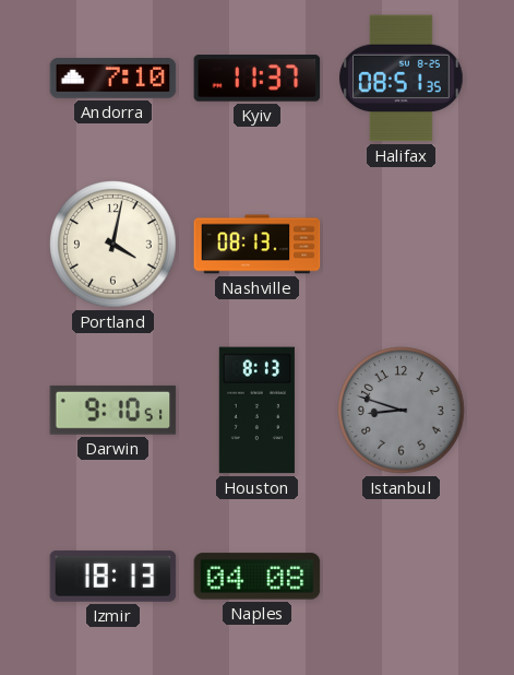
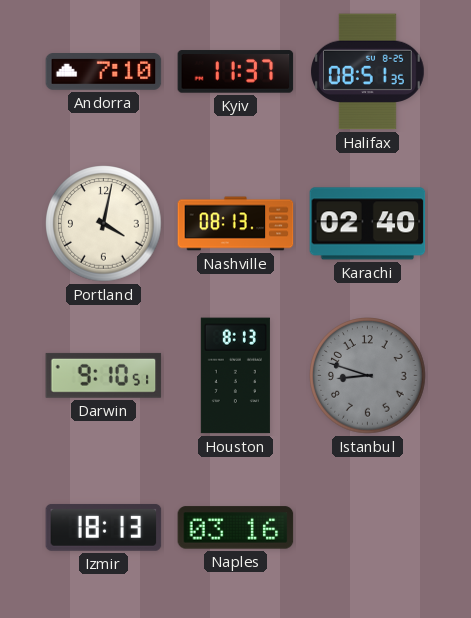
Karachi: none -> 02:40
Naples: 04:08 -> 03:16
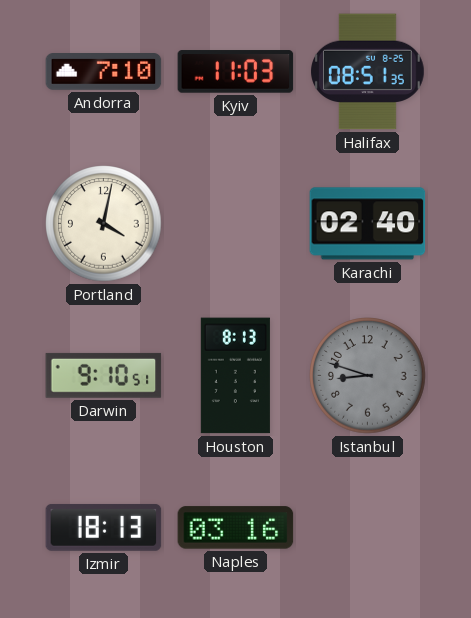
Kyiv: 11:37 -> 11:03
Nashville: 08:13 -> none
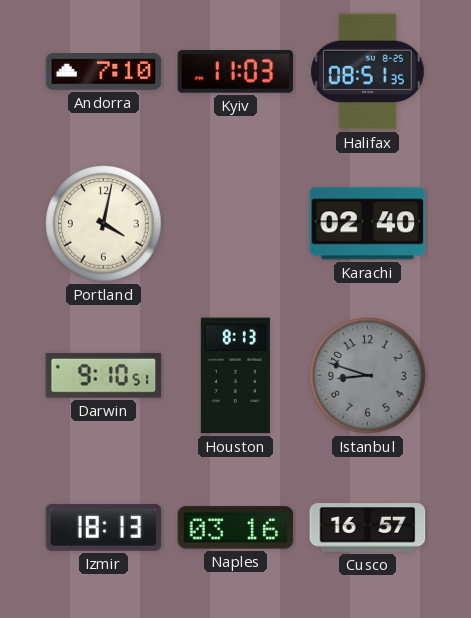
Cusco: none -> 16:57
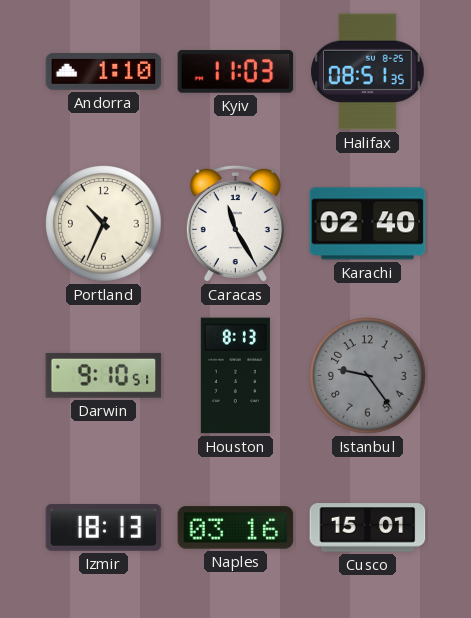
Andorra: 7:10 -> 1:10
Portland: 4:02 -> 10:34
Caracas: none -> 11:25
Istanbul: 8:48 -> 9:24
Cusco: 16:57 -> 15:01
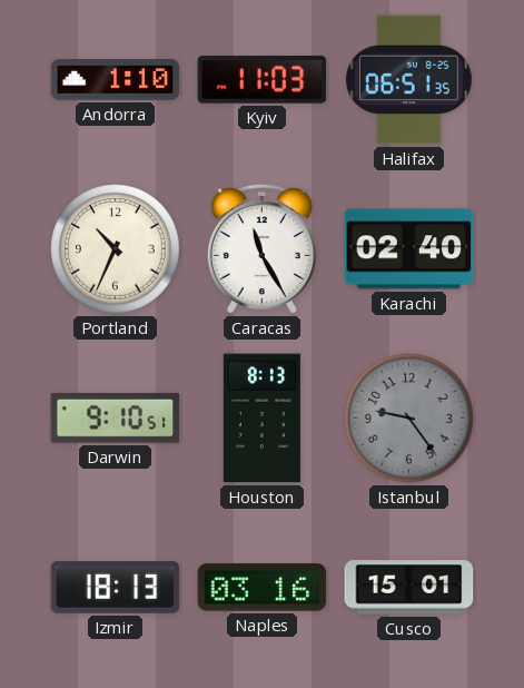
Halifax: 08:51 -> 06:51
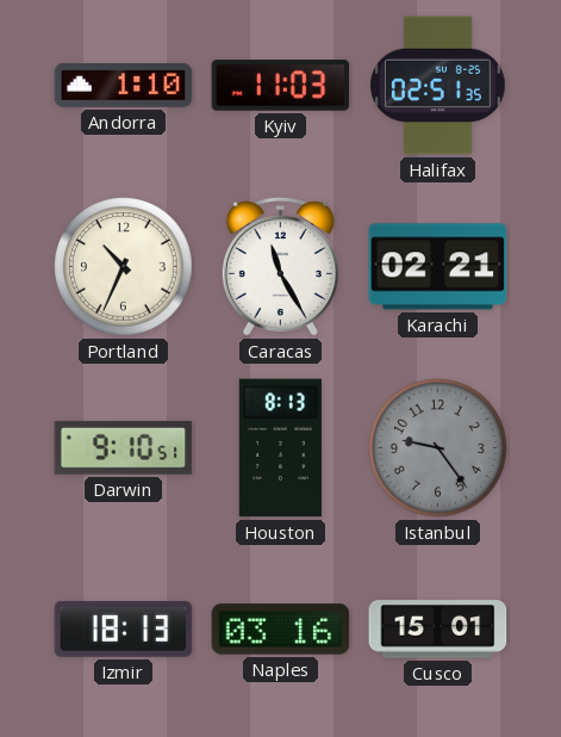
Halifax: 06:51 -> 02:51
Karachi: 02:40 -> 02:21
